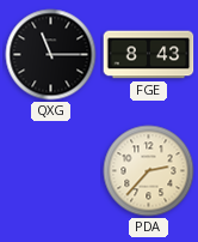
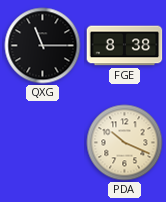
FGE: 8:43 -> 8:38
PDA: 2:37 -> 10:19
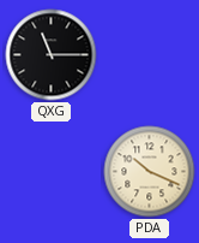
FGE: 8:38 -> none
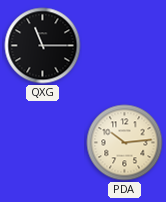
PDA: 10:19 -> 10:14
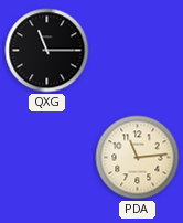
PDA: 10:14 -> 11:14
